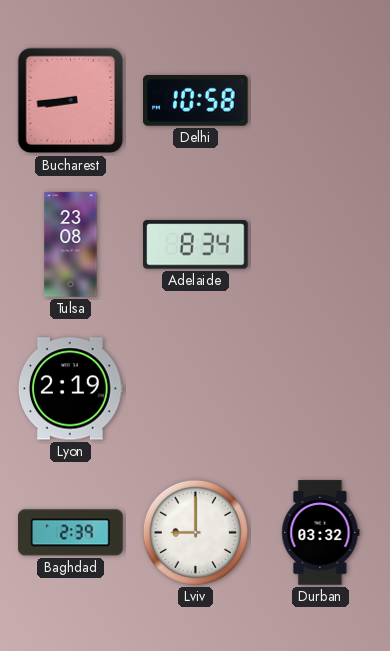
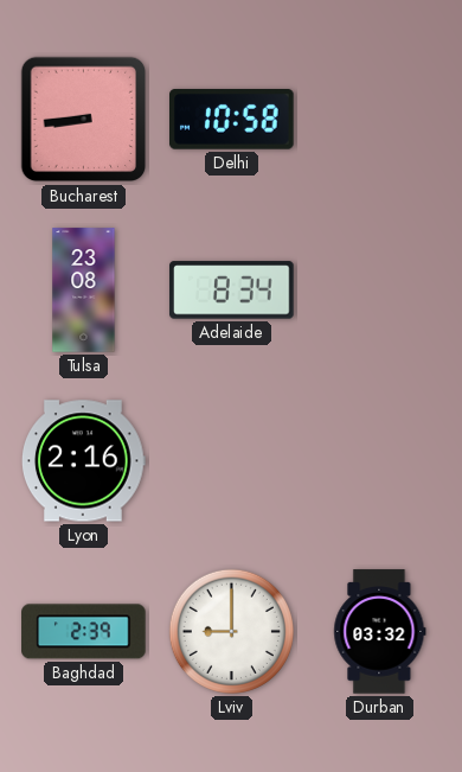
Lyon: 2:19 -> 2:16
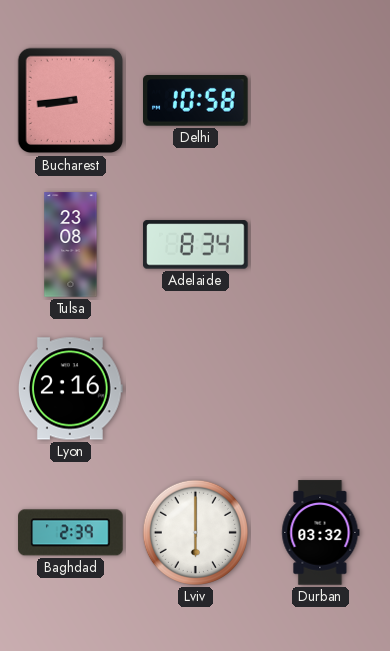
Lviv: 9:00 -> 6:00
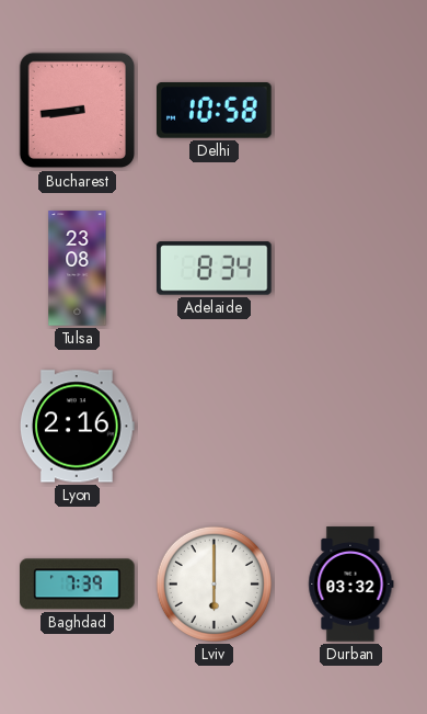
Baghdad: 2:39 -> 7:39
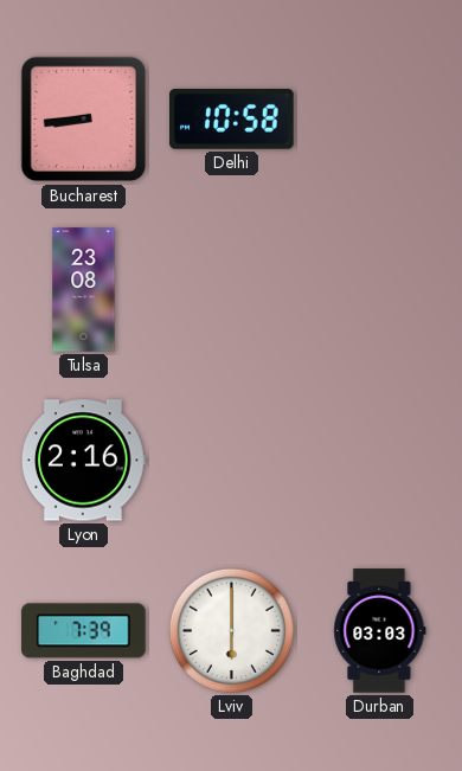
Adelaide: 8:34 -> none
Durban: 03:32 -> 03:03
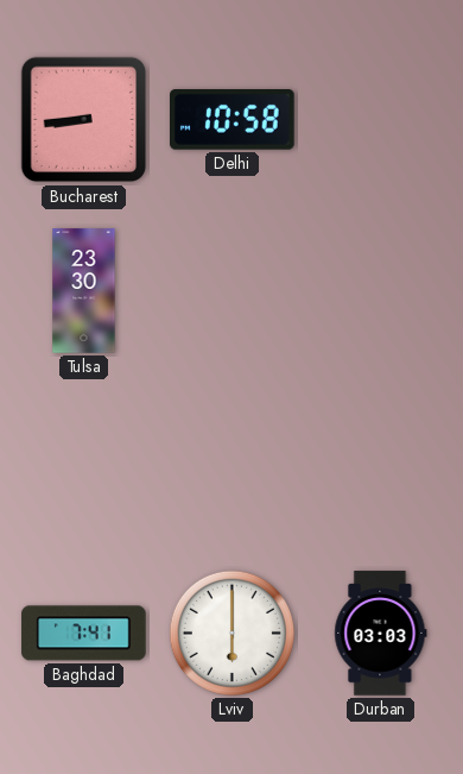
Tulsa: 23:08 -> 23:30
Lyon: 2:16 -> none
Baghdad: 7:39 -> 7:41
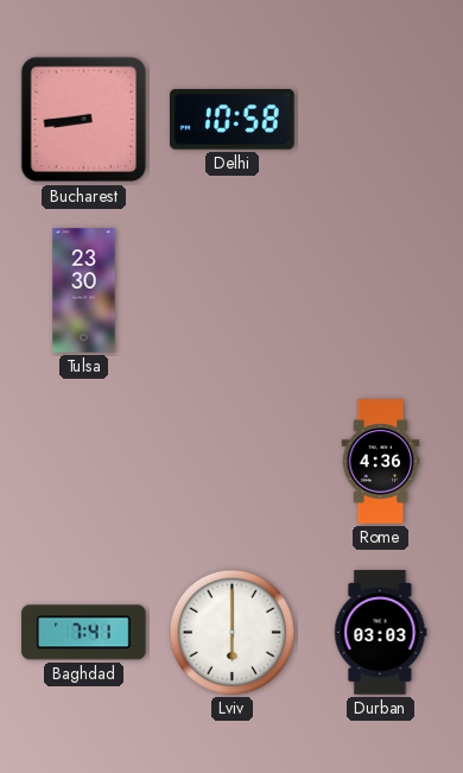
Rome: none -> 4:36
